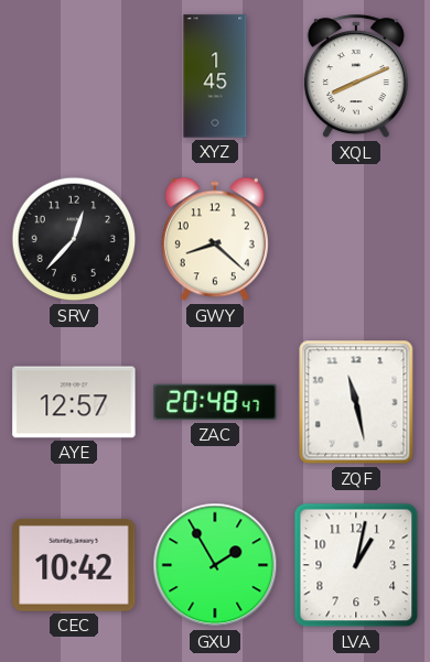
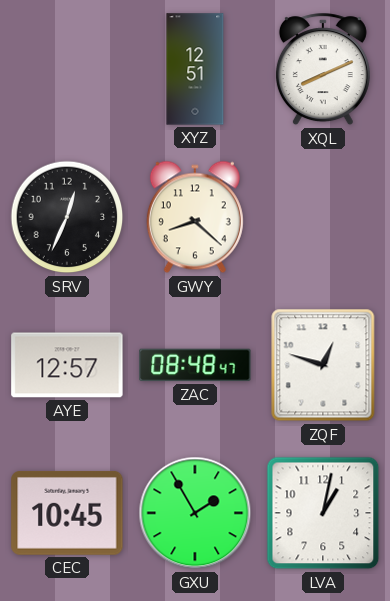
XYZ: 1:45 -> 12:51
SRV: 12:37 -> 12:34
ZAC: 20:48 -> 08:48
ZQF: 11:28 -> 12:48
CEC: 10:42 -> 10:45
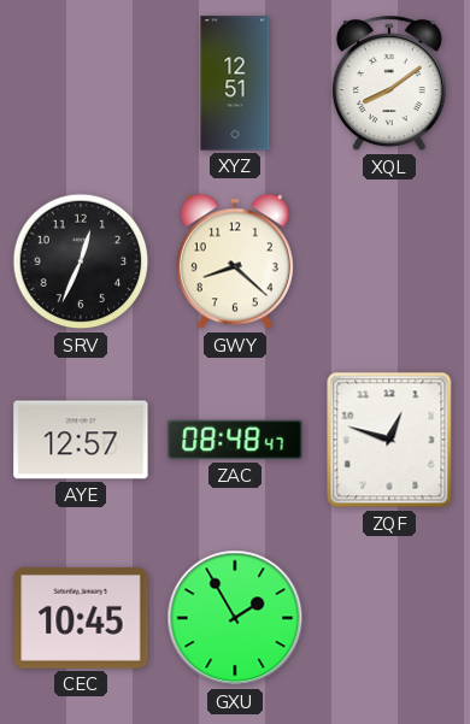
XQL: 8:11 -> 8:09
LVA: 1:02 -> none
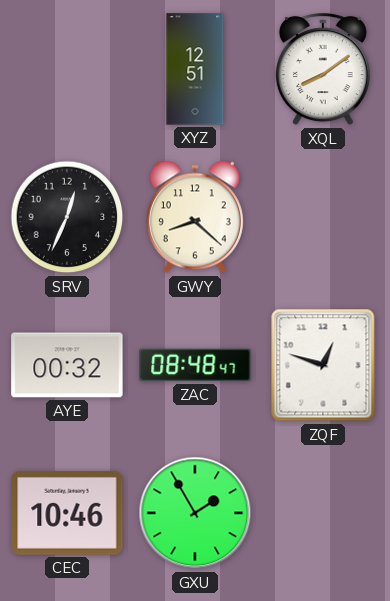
AYE: 12:57 -> 00:32
CEC: 10:45 -> 10:46
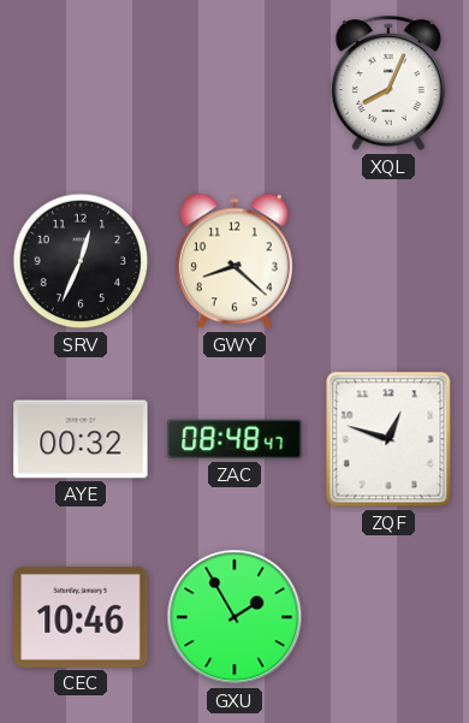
XYZ: 12:51 -> none
XQL: 8:09 -> 8:04
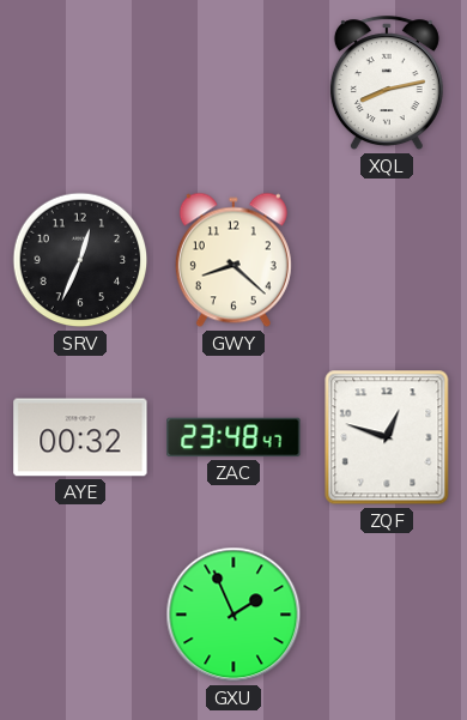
XQL: 8:04 -> 8:13
ZAC: 08:48 -> 23:48
CEC: 10:46 -> none
GXU: 1:55 -> 1:56
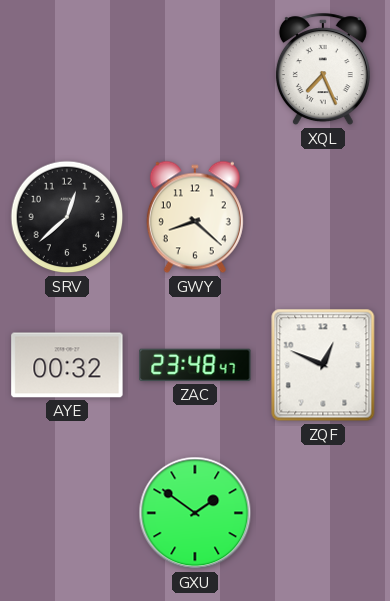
XQL: 8:13 -> 7:26
SRV: 12:34 -> 12:38
ZQF: 12:48 -> 12:49
GXU: 1:56 -> 1:51
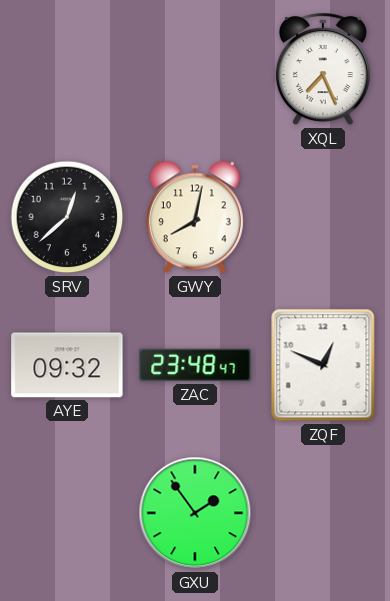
GWY: 8:22 -> 8:02
AYE: 00:32 -> 09:32
GXU: 1:51 -> 1:54
